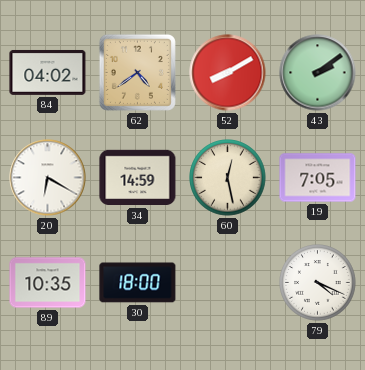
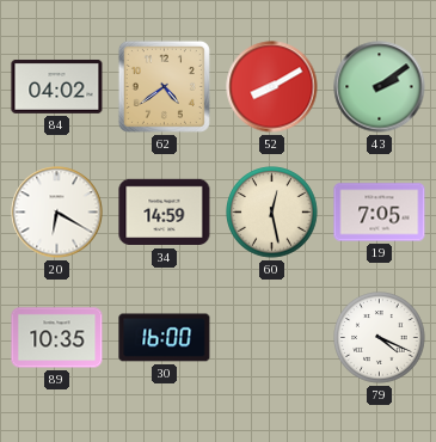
30: 18:00 -> 16:00
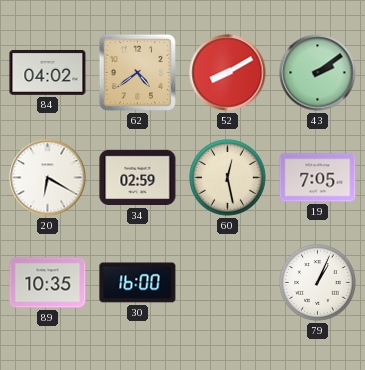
34: 14:59 -> 02:59
79: 4:19 -> 1:04
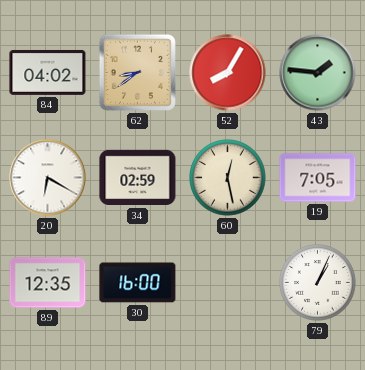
62: 4:39 -> 8:39
52: 8:10 -> 8:05
43: 2:09 -> 1:46
89: 10:35 -> 12:35
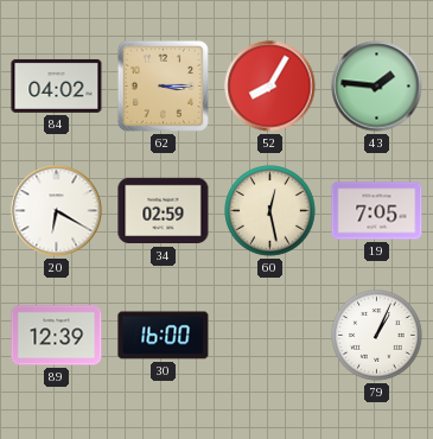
62: 8:39 -> 3:15
89: 12:35 -> 12:39
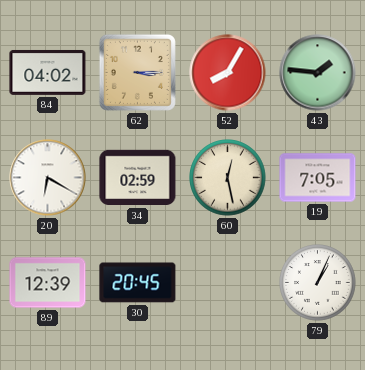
30: 16:00 -> 20:45
